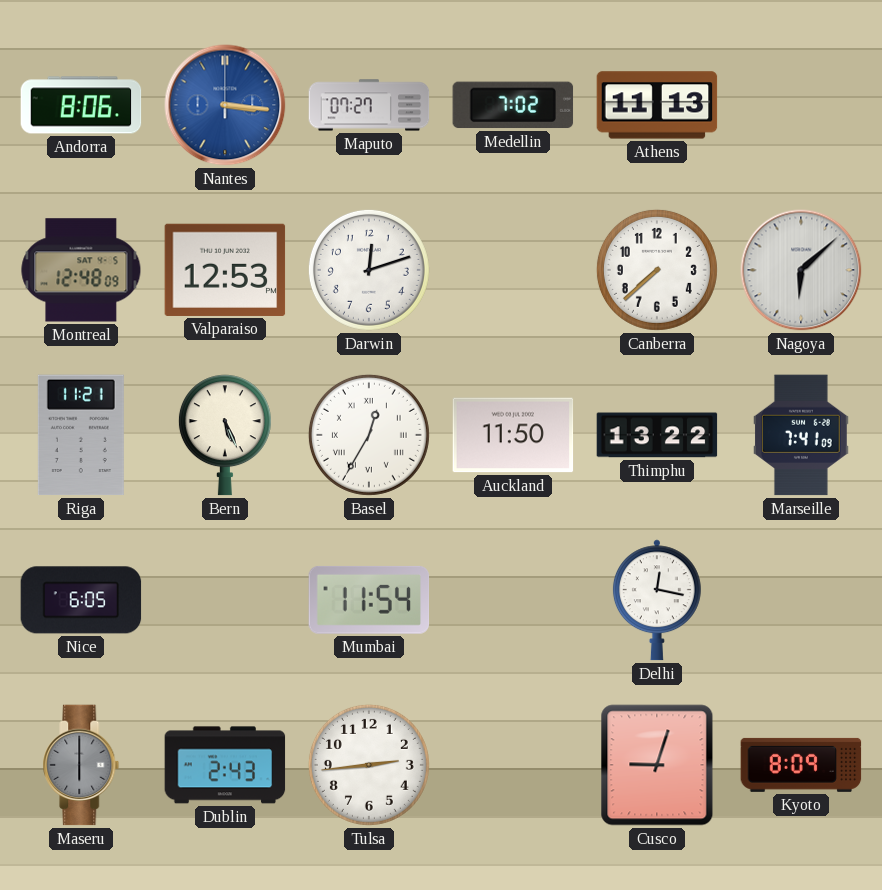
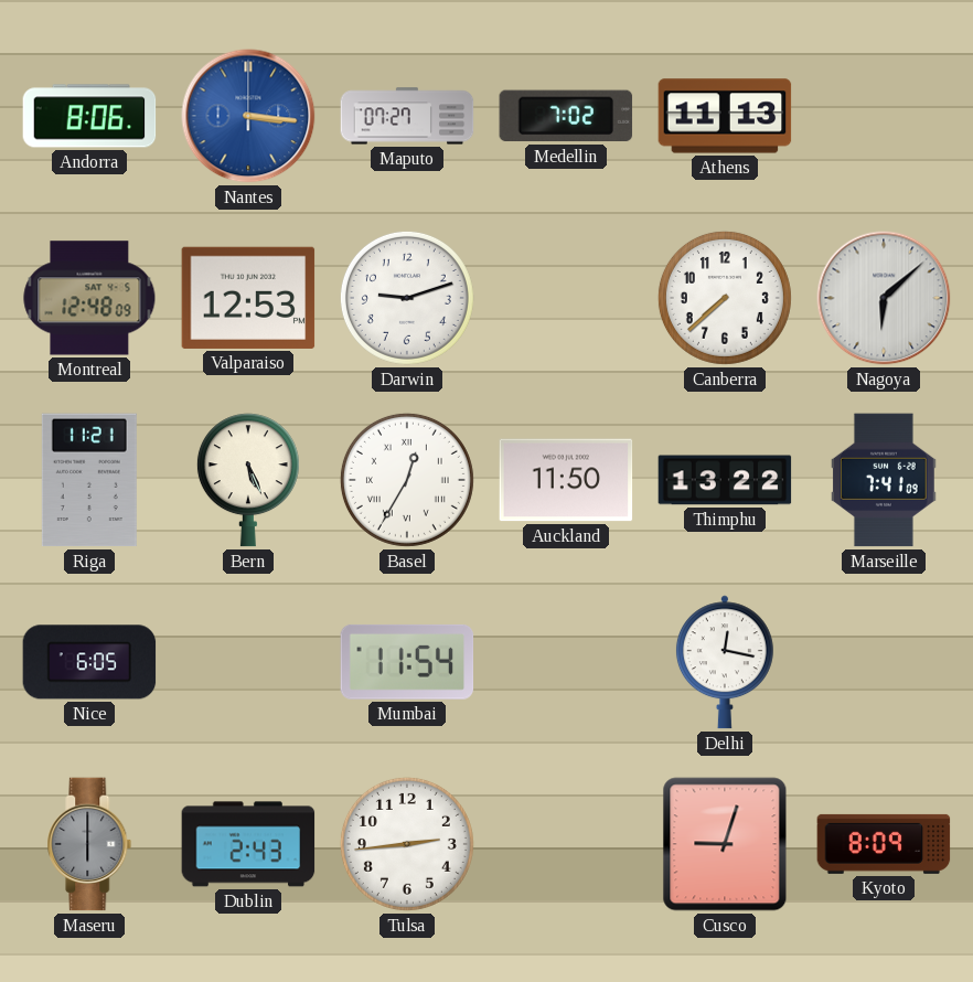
Darwin: 12:12 -> 9:12
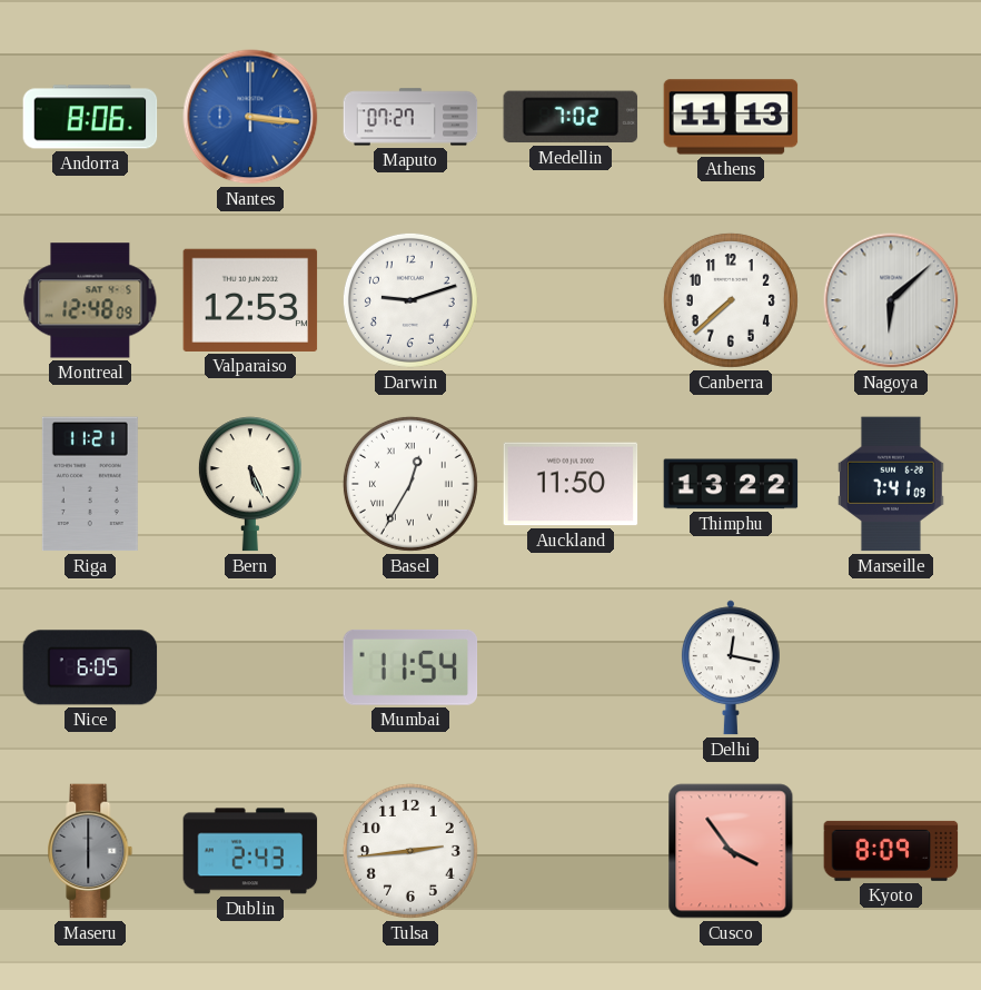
Cusco: 9:03 -> 3:54
